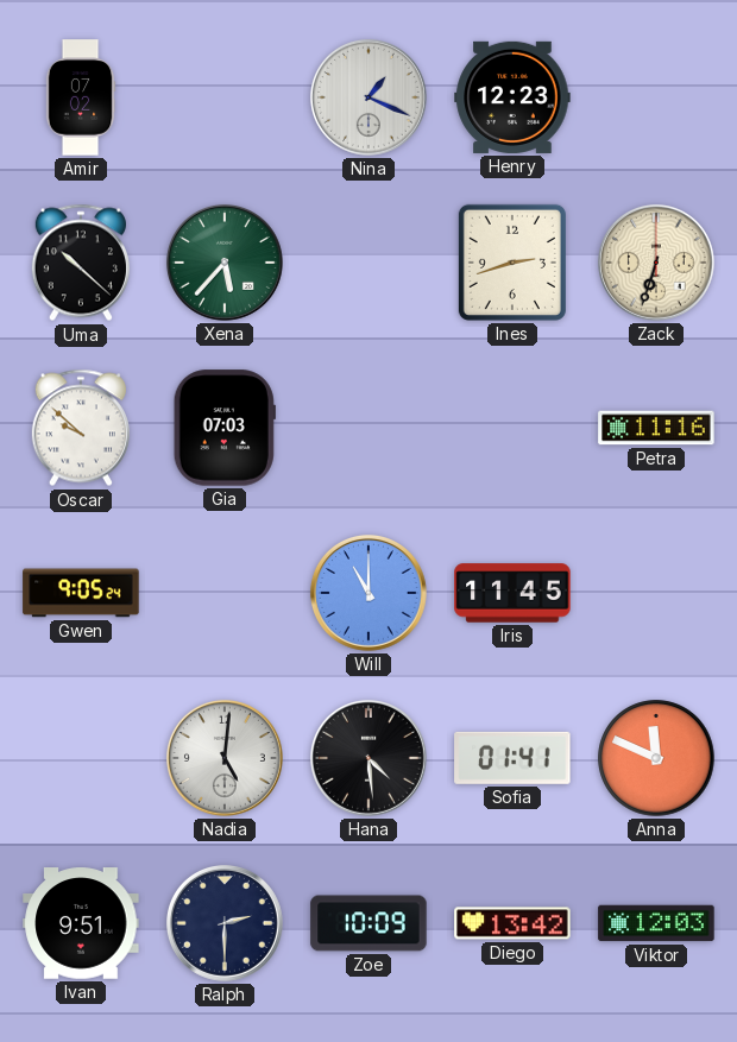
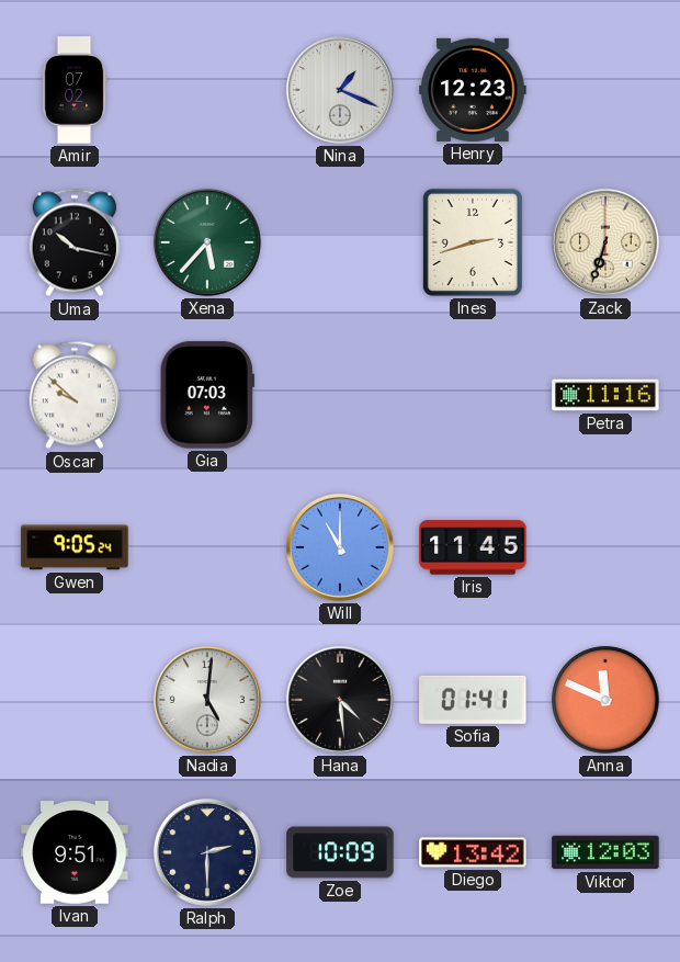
Uma: 10:22 -> 10:17
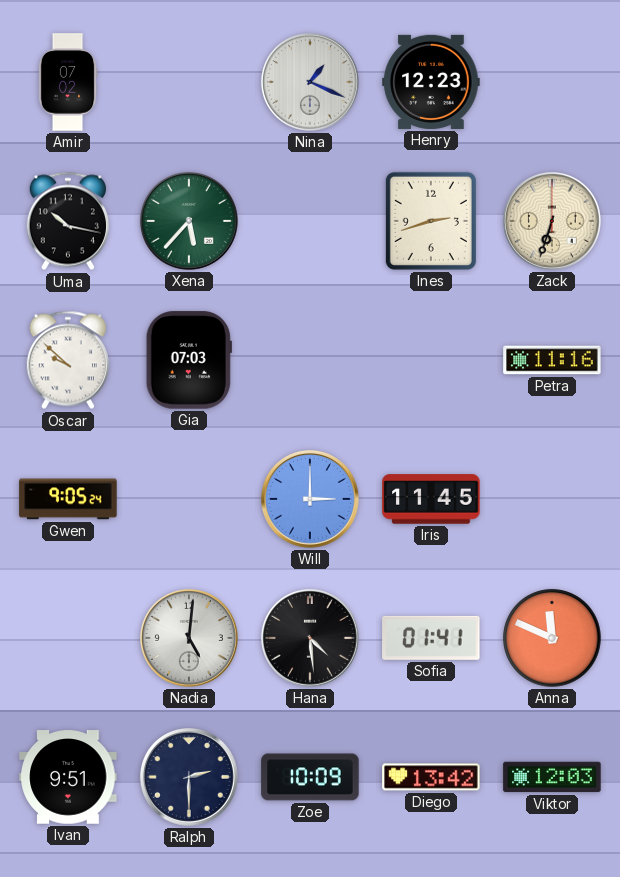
Will: 11:00 -> 3:00
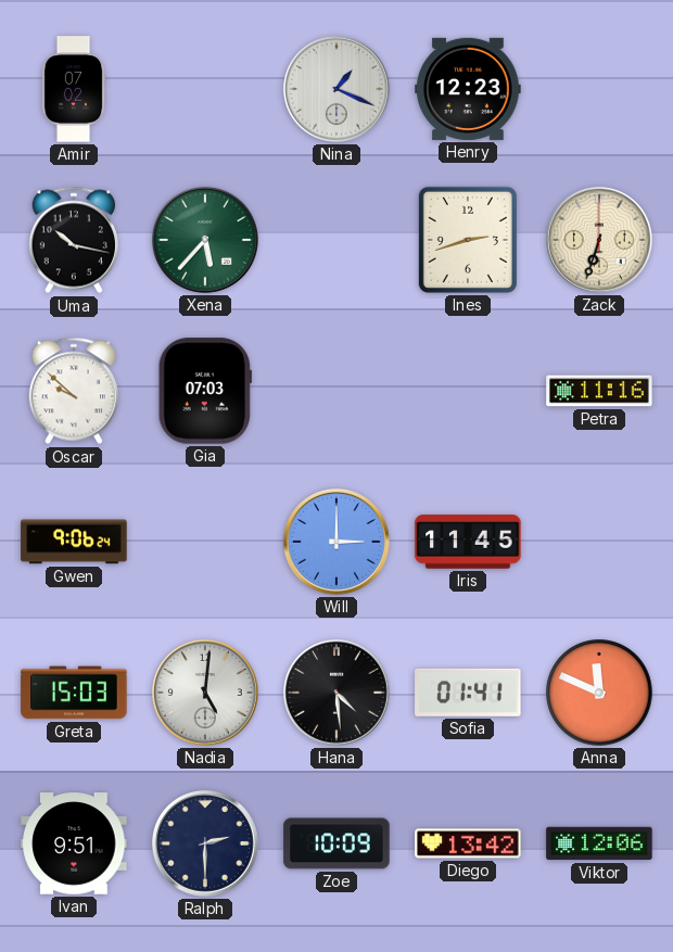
Gwen: 9:05 -> 9:06
Greta: none -> 15:03
Viktor: 12:03 -> 12:06
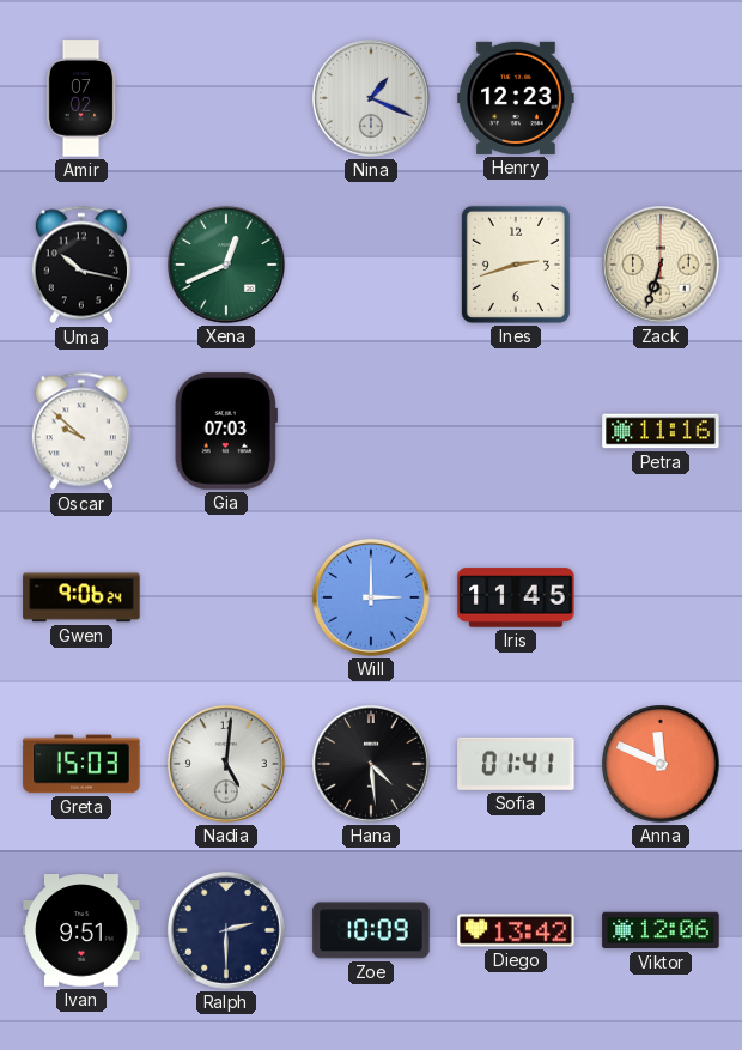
Xena: 5:37 -> 12:41
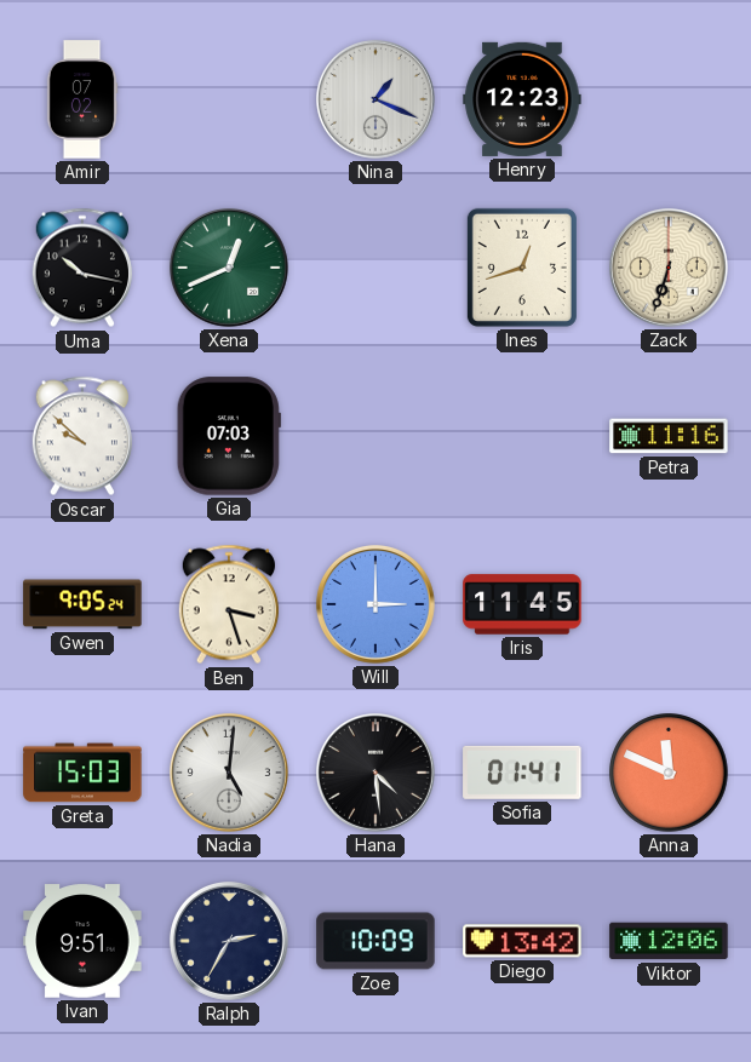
Ines: 2:42 -> 12:42
Gwen: 9:06 -> 9:05
Ben: none -> 3:27
Ralph: 2:30 -> 2:35
